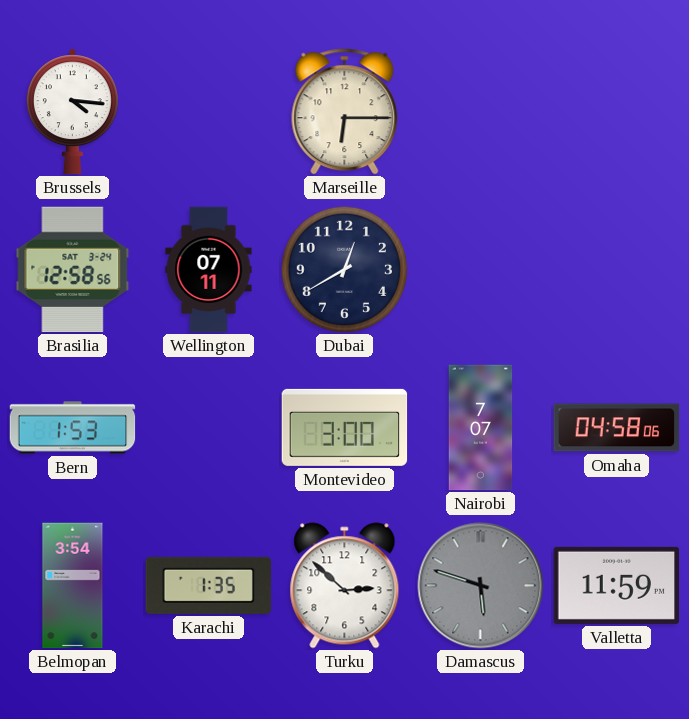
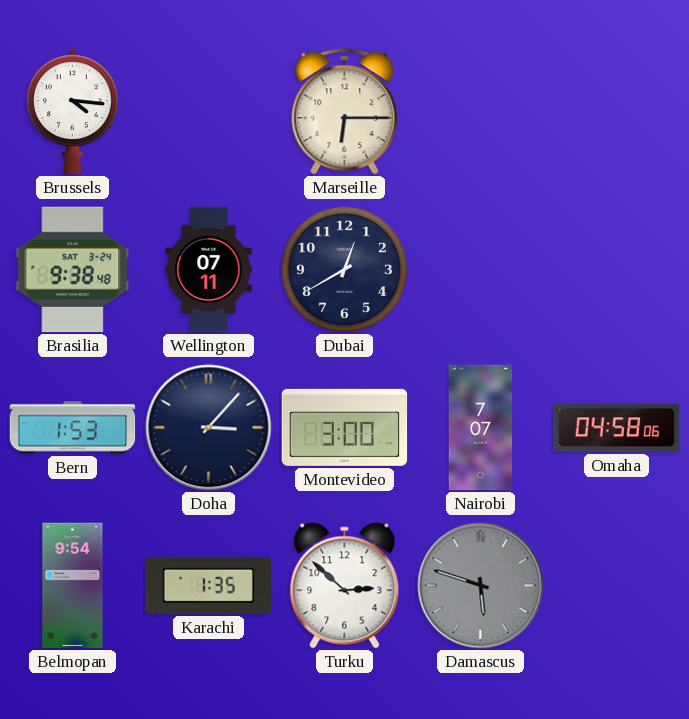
Brasilia: 12:58 -> 9:38
Doha: none -> 3:07
Belmopan: 3:54 -> 9:54
Valletta: 11:59 -> none
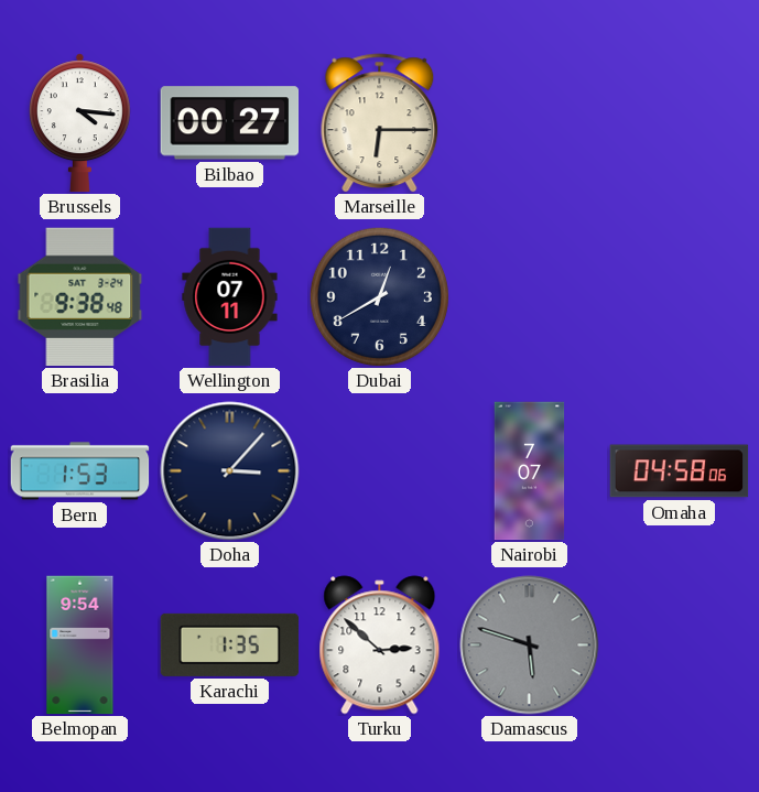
Bilbao: none -> 00:27
Montevideo: 3:00 -> none
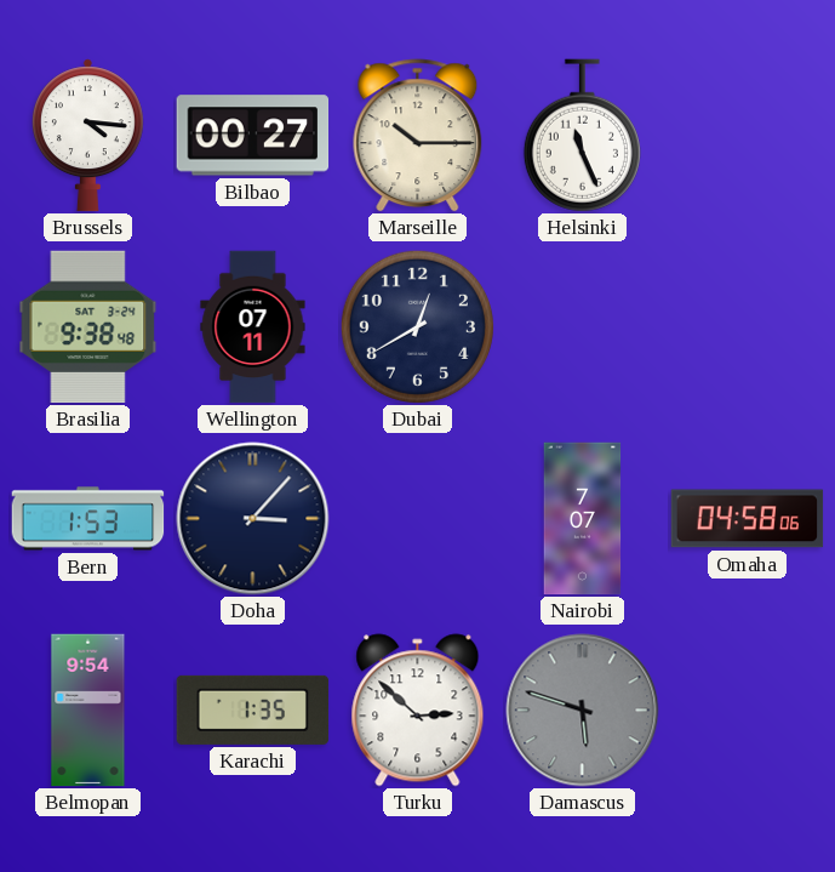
Marseille: 6:15 -> 10:15
Helsinki: none -> 11:26
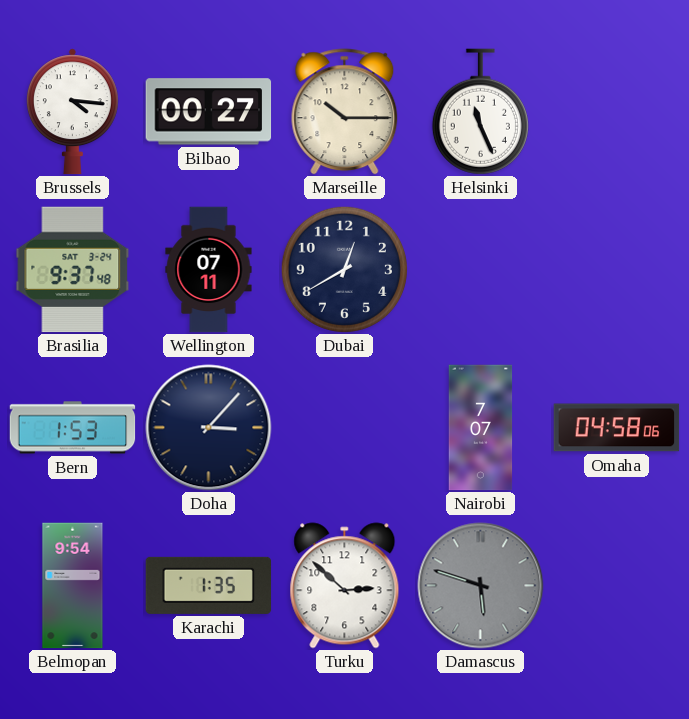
Brasilia: 9:38 -> 9:37
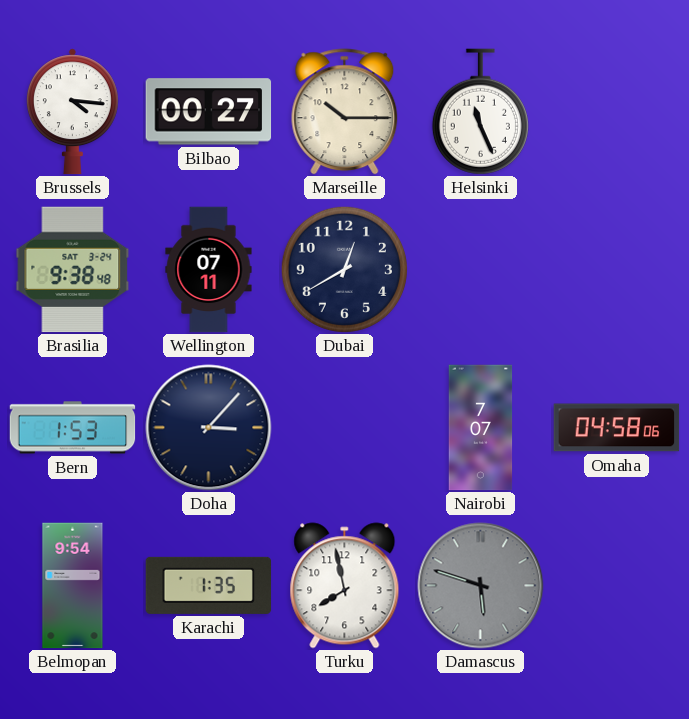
Brasilia: 9:37 -> 9:38
Turku: 2:52 -> 7:58
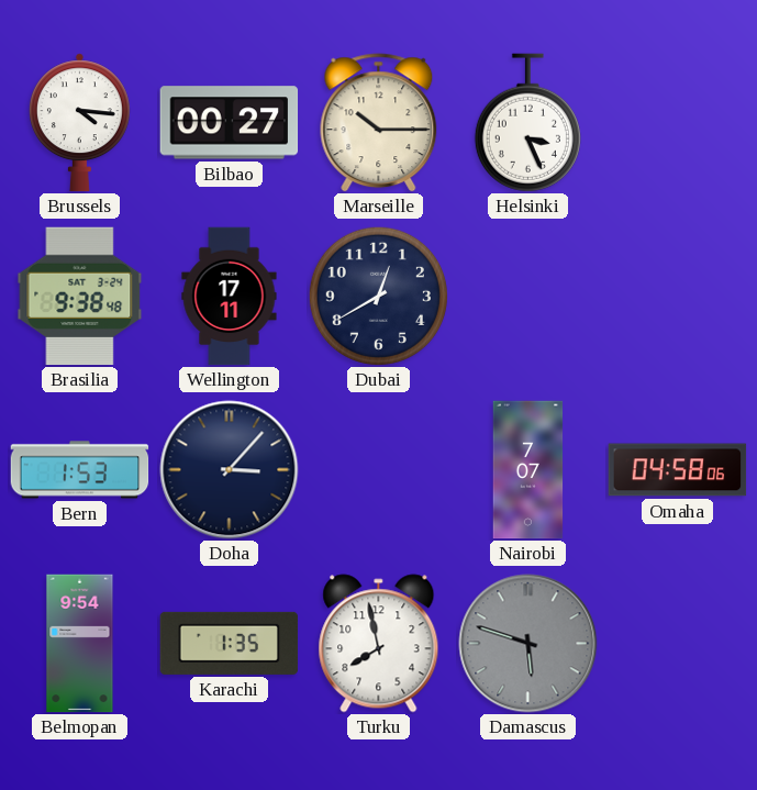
Helsinki: 11:26 -> 3:26
Wellington: 07:11 -> 17:11
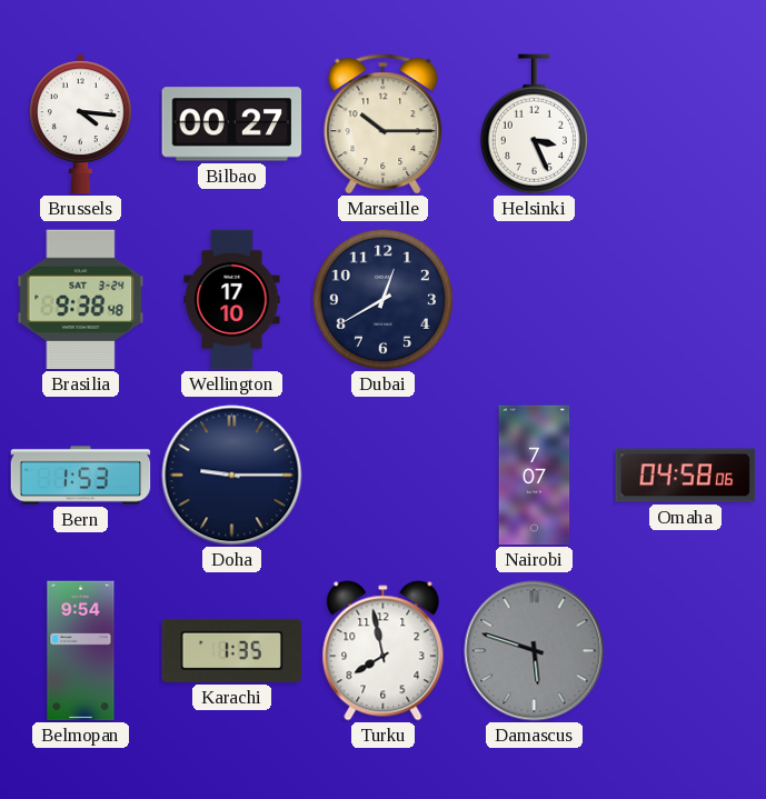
Wellington: 17:11 -> 17:10
Doha: 3:07 -> 9:15
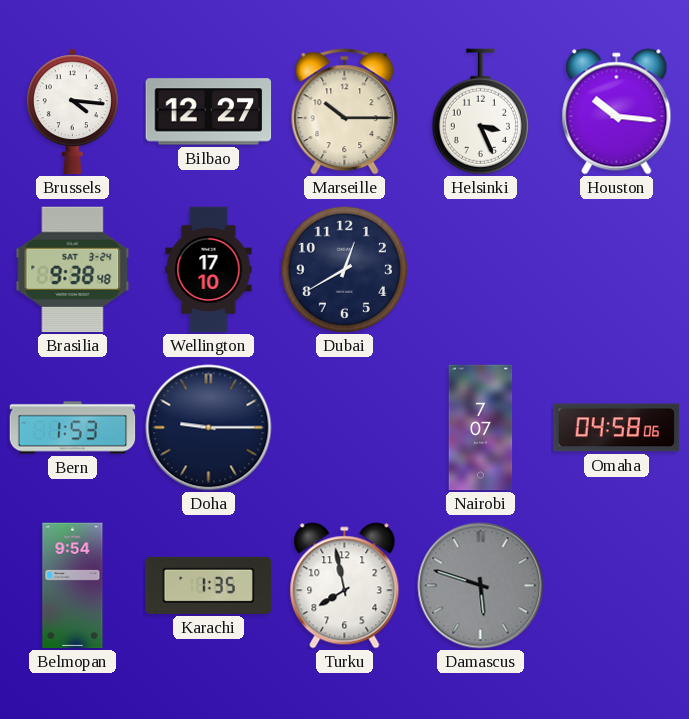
Bilbao: 00:27 -> 12:27
Houston: none -> 10:16
